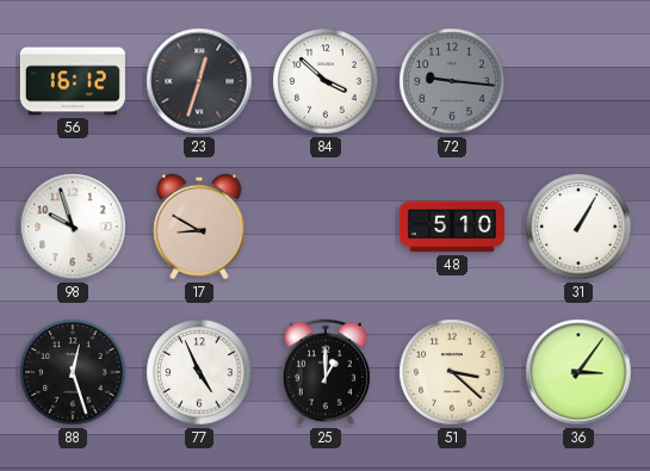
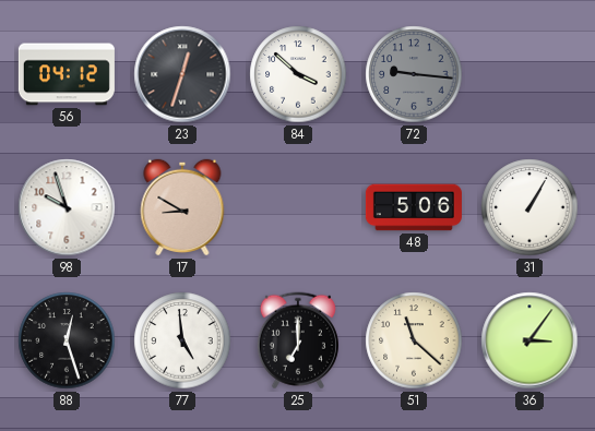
56: 16:12 -> 04:12
48: 5:10 -> 5:06
77: 4:56 -> 4:59
25: 1:00 -> 7:00
51: 3:22 -> 11:22
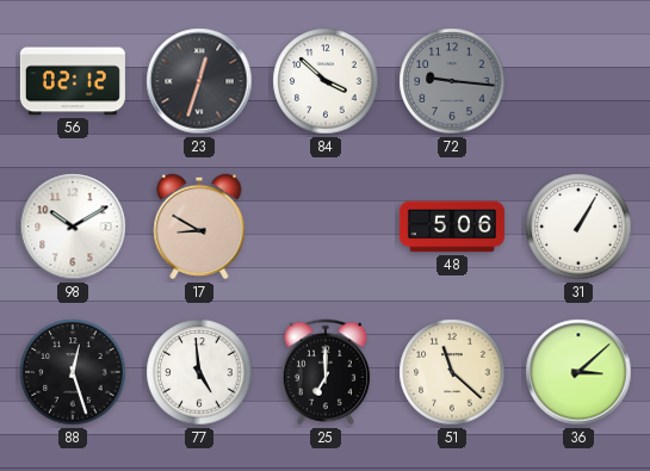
56: 04:12 -> 02:12
98: 9:57 -> 10:10
36: 3:06 -> 3:08
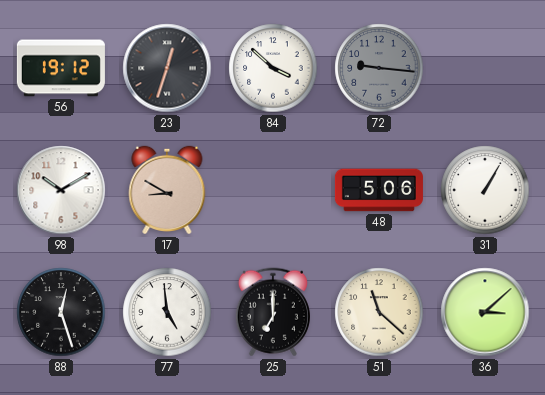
56: 02:12 -> 19:12
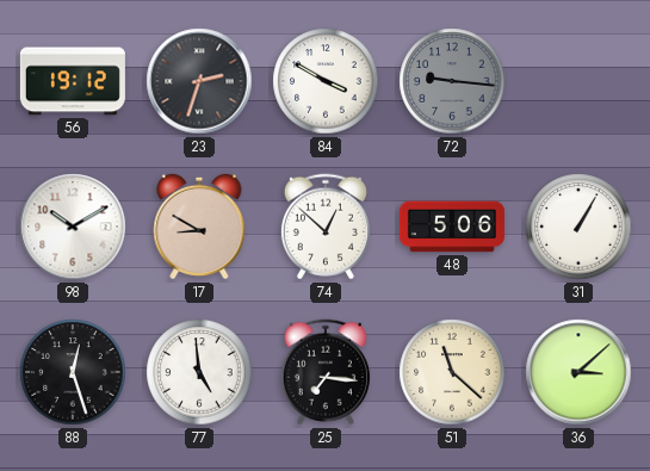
23: 12:33 -> 2:33
84: 3:52 -> 3:50
74: none -> 12:52
25: 7:00 -> 7:16
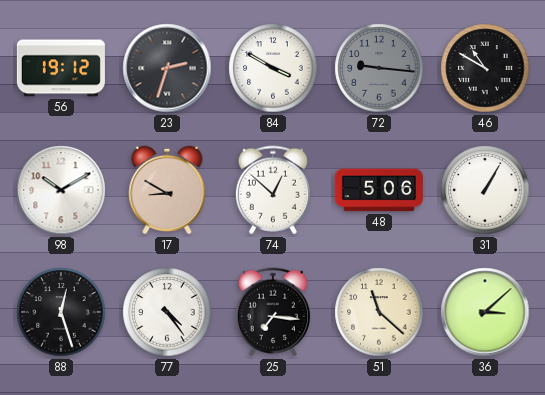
46: none -> 10:50
77: 4:59 -> 4:24
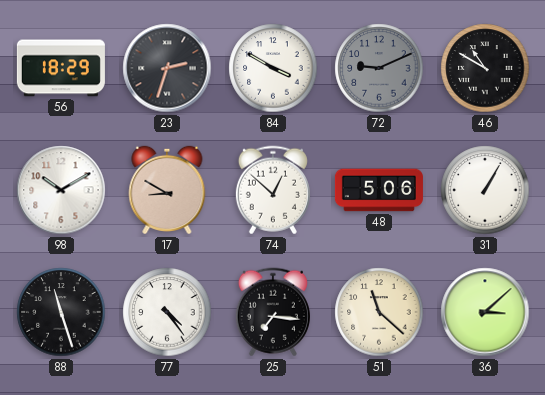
56: 19:12 -> 18:29
72: 9:16 -> 9:11
88: 12:27 -> 11:27
